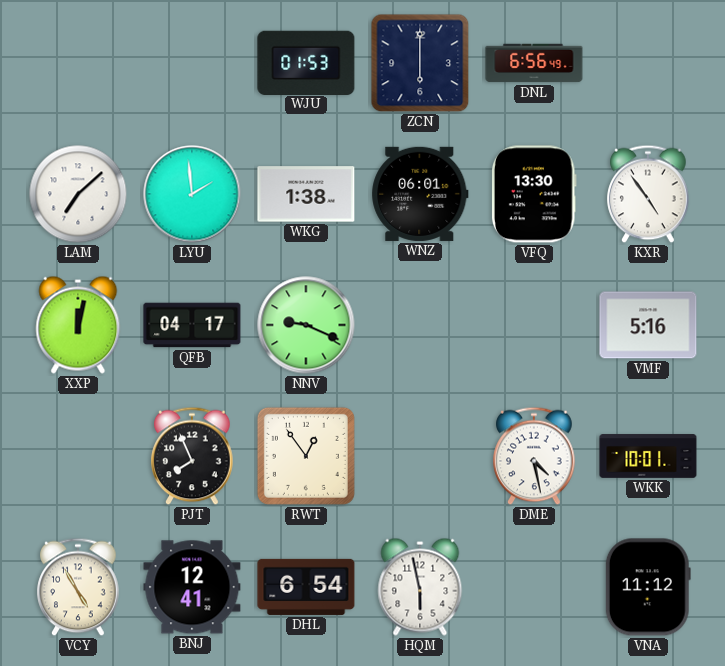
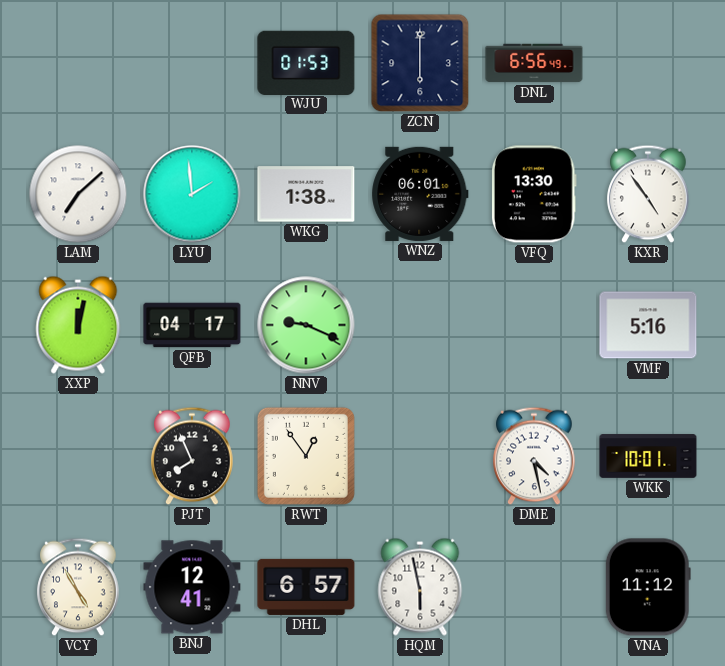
DHL: 6:54 -> 6:57
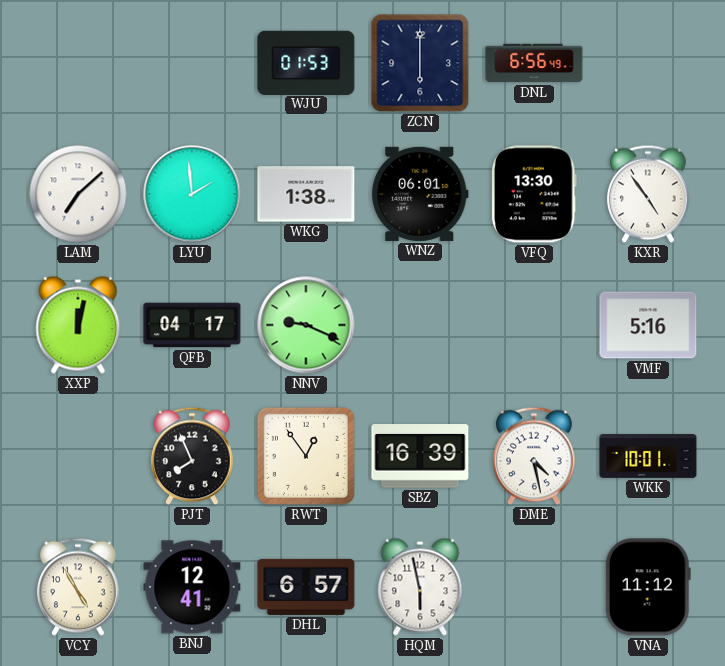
SBZ: none -> 16:39
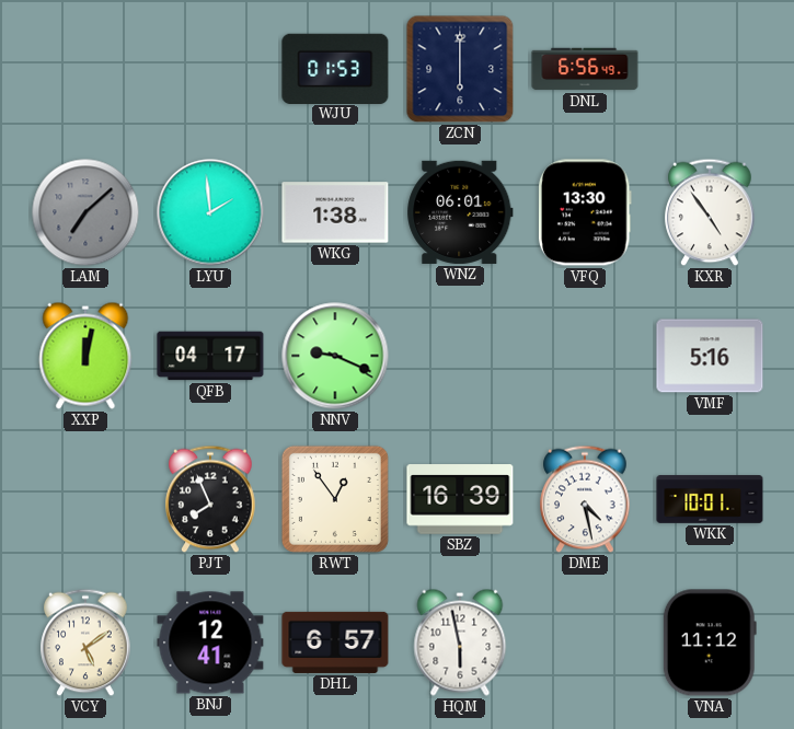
LAM dial: white -> grey
VCY: 4:55 -> 5:09
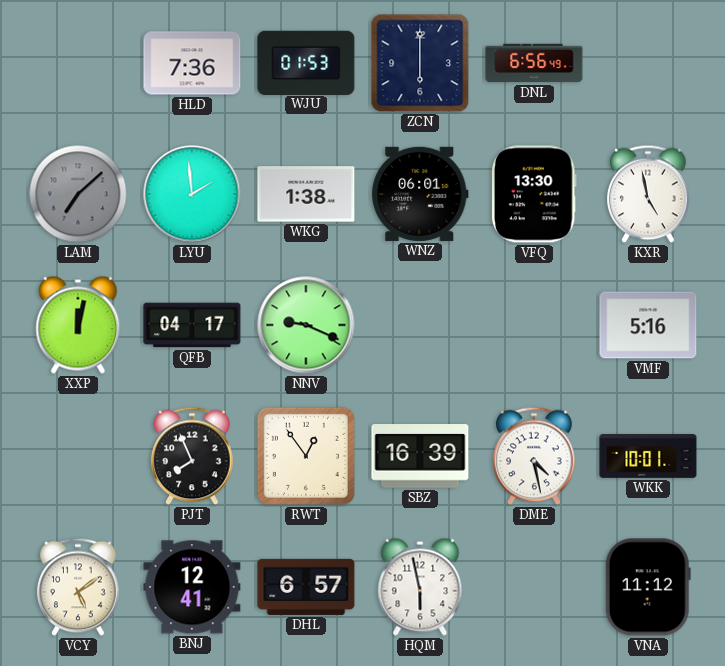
HLD: none -> 7:36
KXR: 4:54 -> 4:58
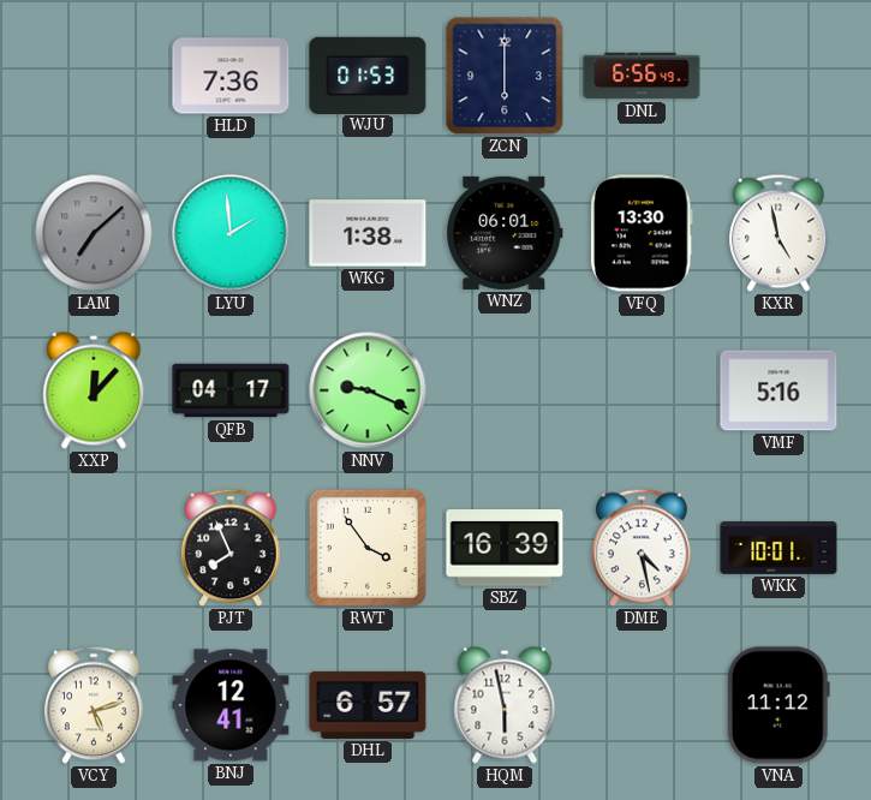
XXP: 12:02 -> 12:07
RWT: 12:54 -> 3:54
VCY: 5:09 -> 5:12
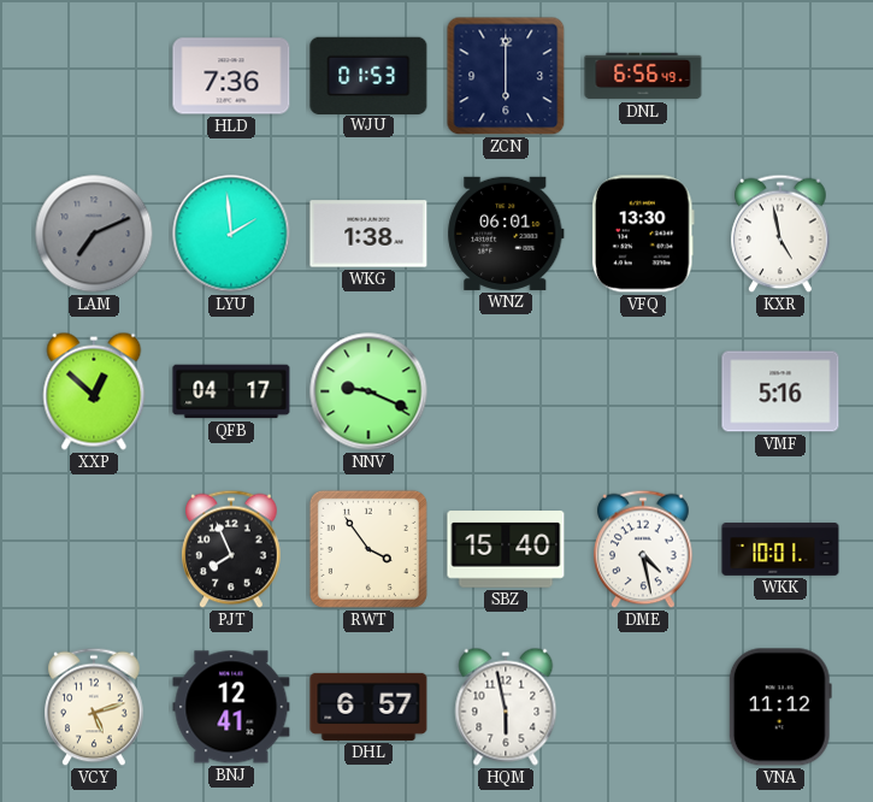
LAM: 7:08 -> 7:11
XXP: 12:07 -> 12:52
SBZ: 16:39 -> 15:40
